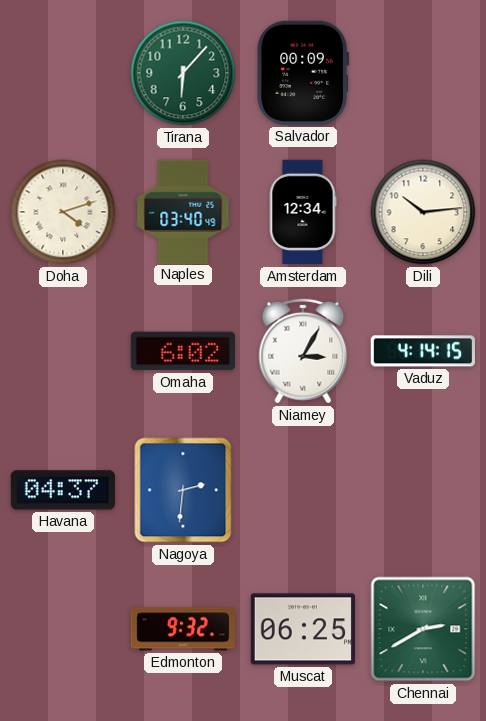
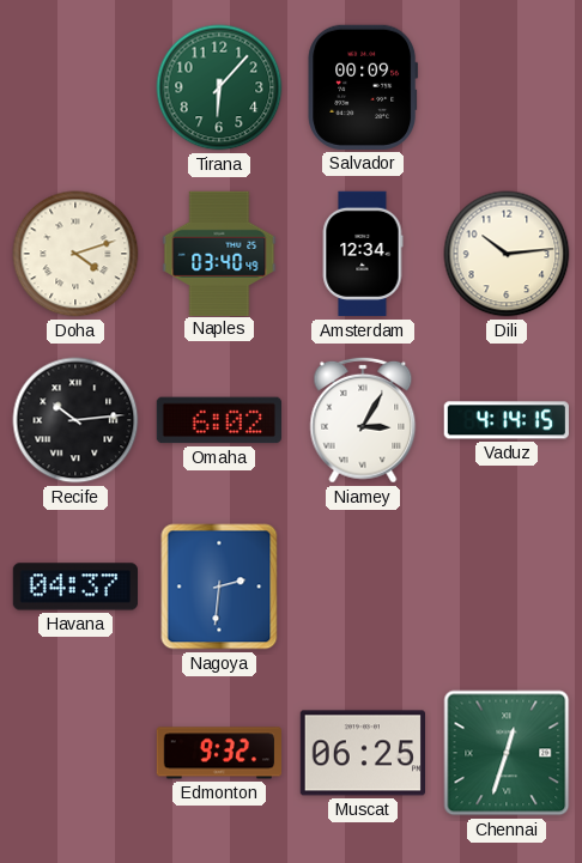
Recife: none -> 10:14
Chennai: 2:40 -> 12:33
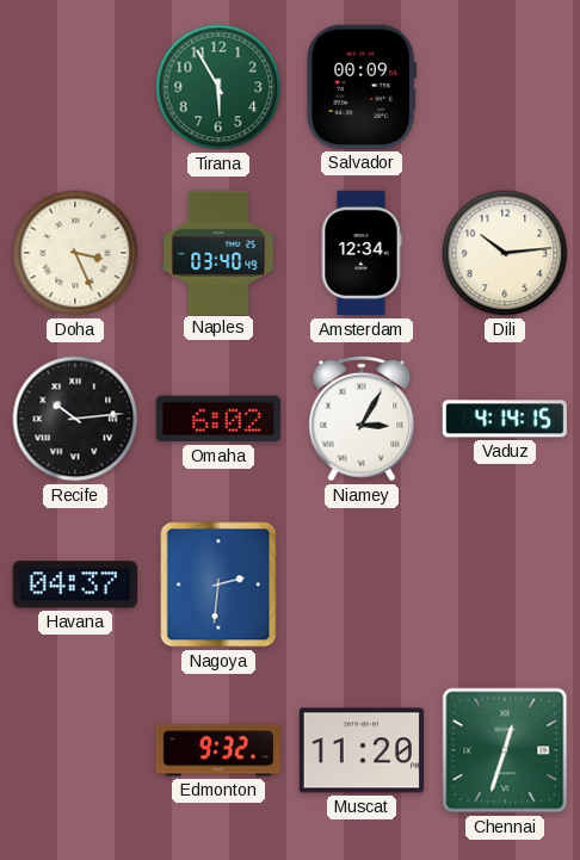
Tirana: 6:07 -> 5:55
Doha: 4:12 -> 3:26
Muscat: 06:25 -> 11:20
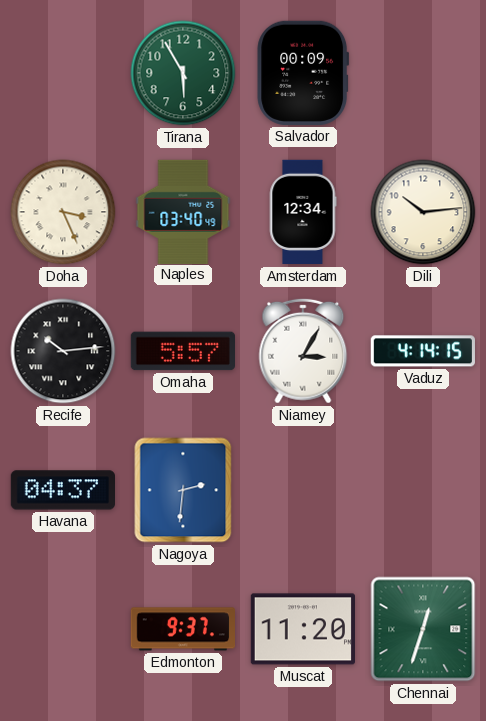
Omaha: 6:02 -> 5:57
Edmonton: 9:32 -> 9:37
